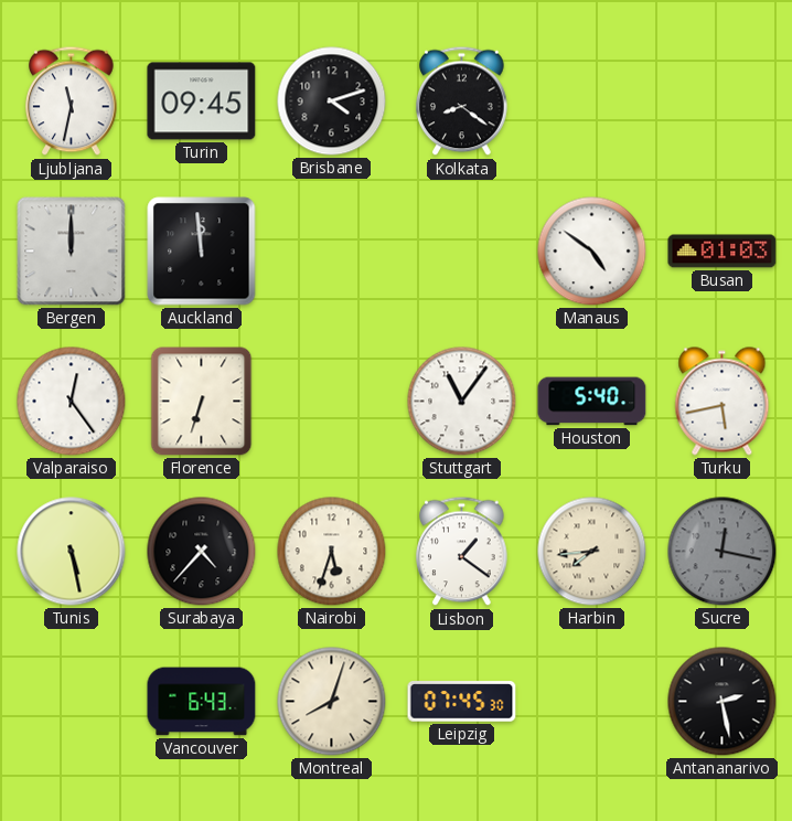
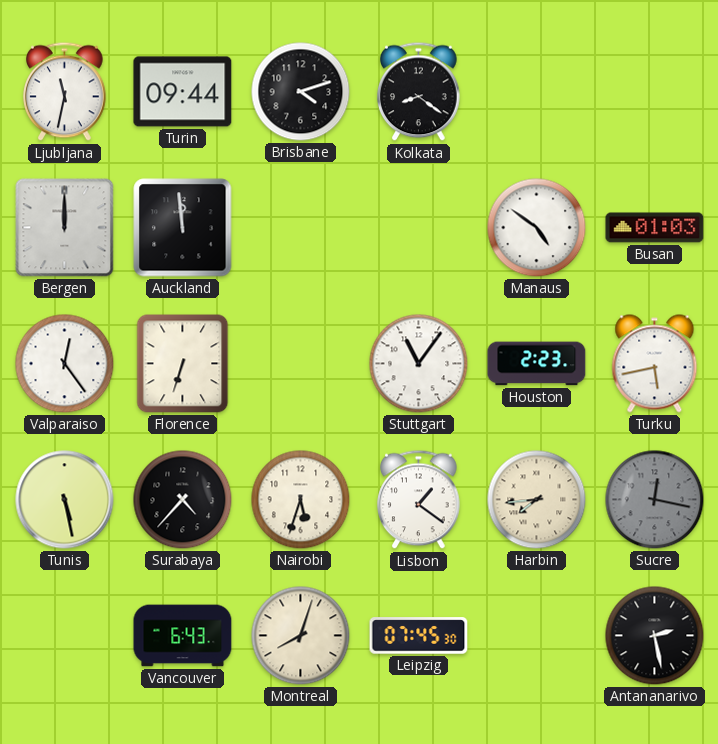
Turin: 09:45 -> 09:44
Houston: 5:40 -> 2:23
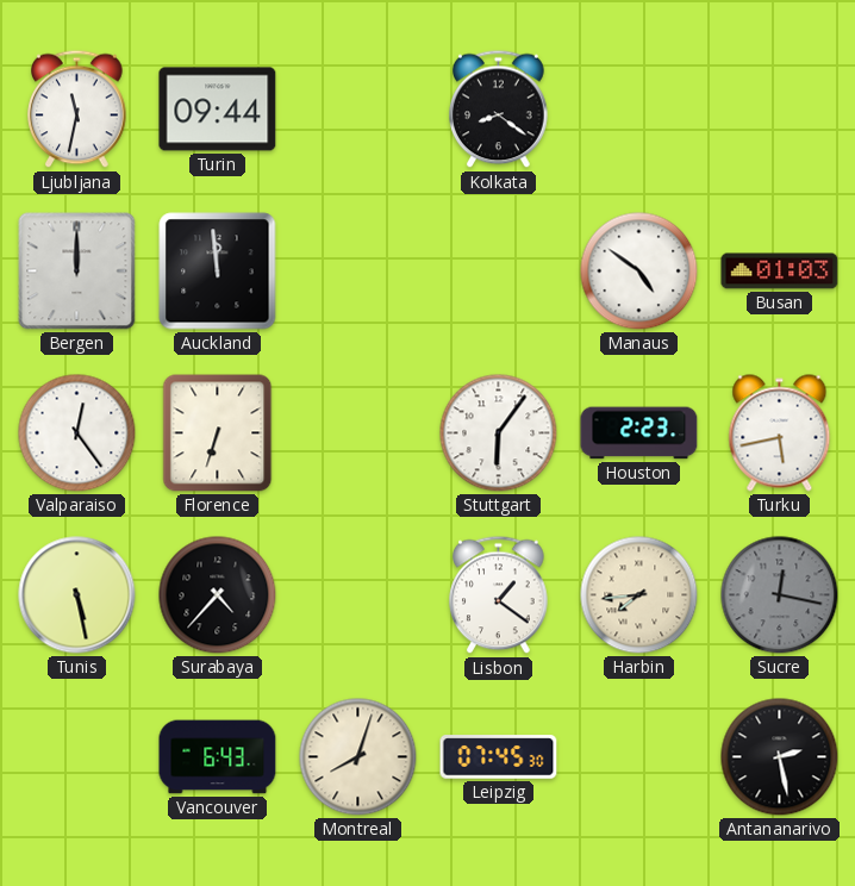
Brisbane: 4:12 -> none
Stuttgart: 11:06 -> 6:06
Nairobi: 5:33 -> none
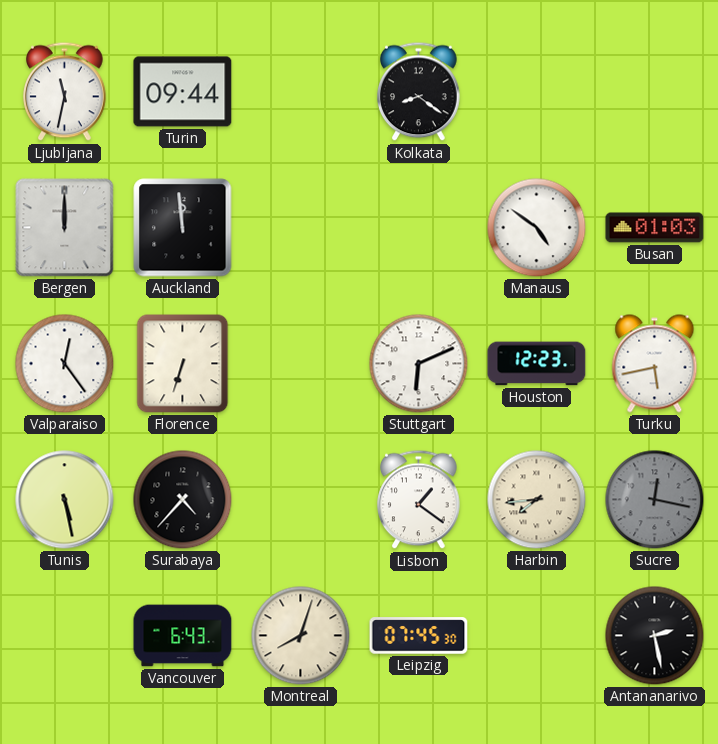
Stuttgart: 6:06 -> 6:11
Houston: 2:23 -> 12:23
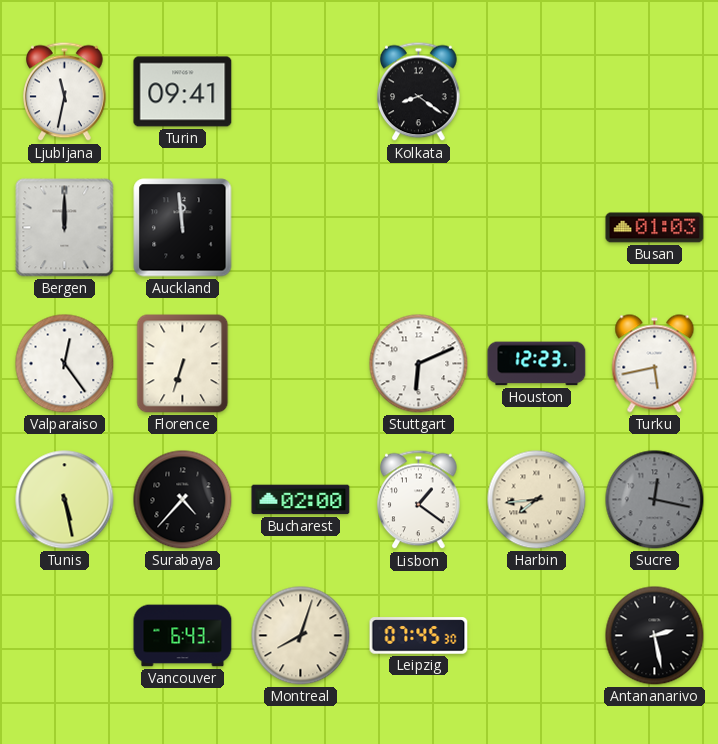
Turin: 09:44 -> 09:41
Manaus: 4:51 -> none
Bucharest: none -> 02:00
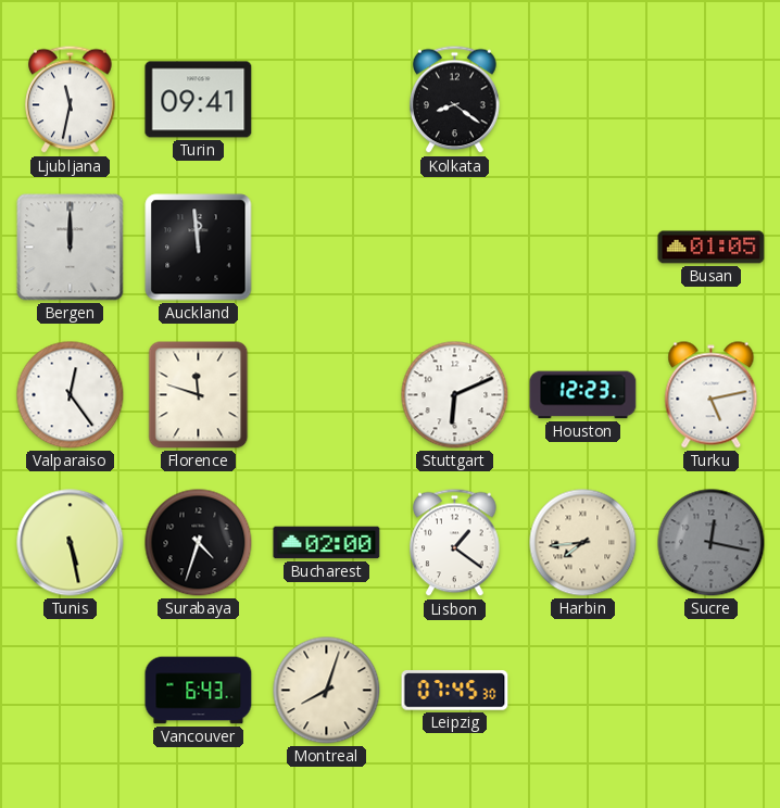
Busan: 01:03 -> 01:05
Florence: 6:33 -> 11:48
Turku: 5:43 -> 5:13
Surabaya: 4:37 -> 4:33
Antananarivo: 2:28 -> none
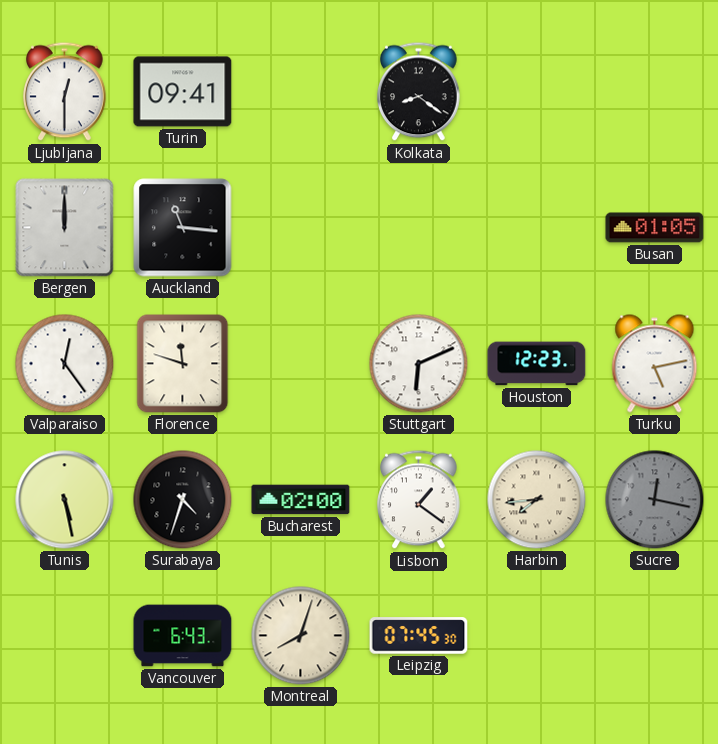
Ljubljana: 11:32 -> 12:30
Auckland: 11:59 -> 11:16
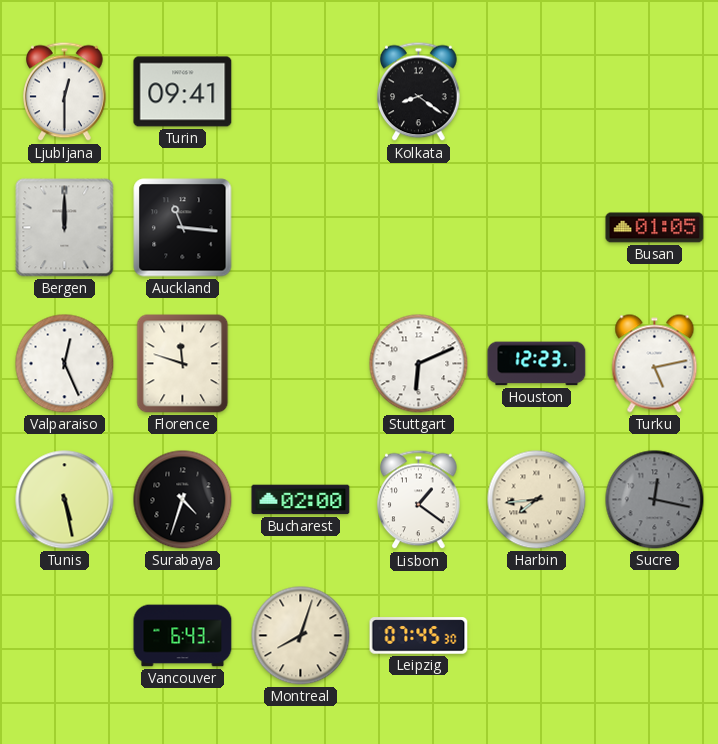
Valparaiso: 12:24 -> 12:26
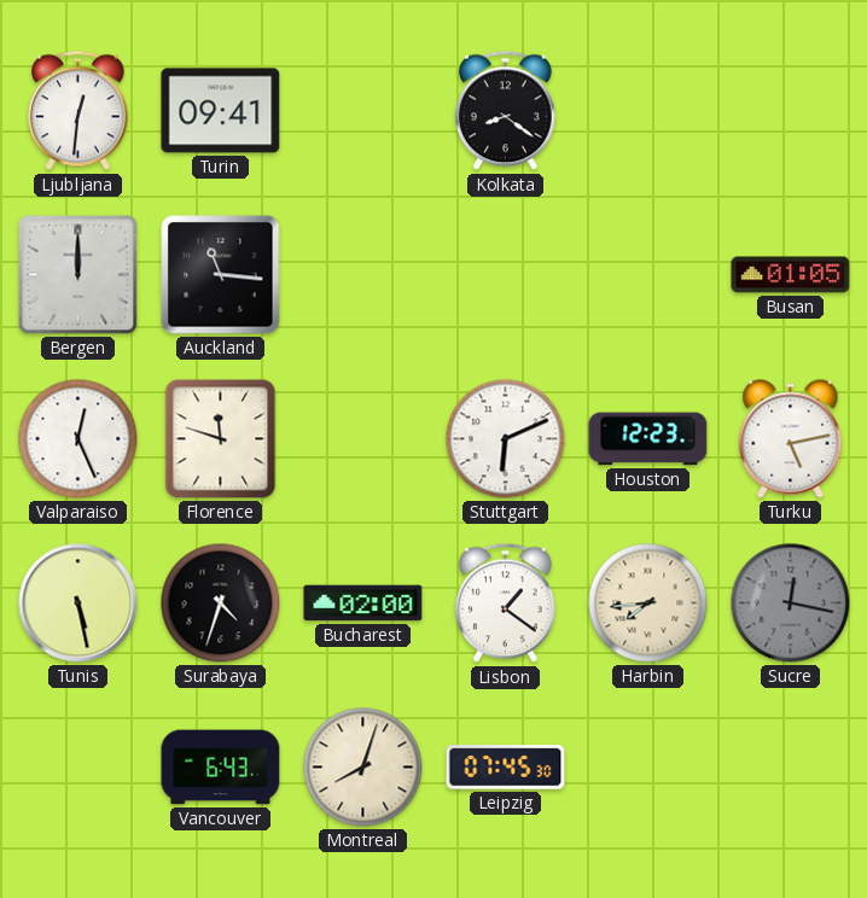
Ljubljana: 12:30 -> 12:31
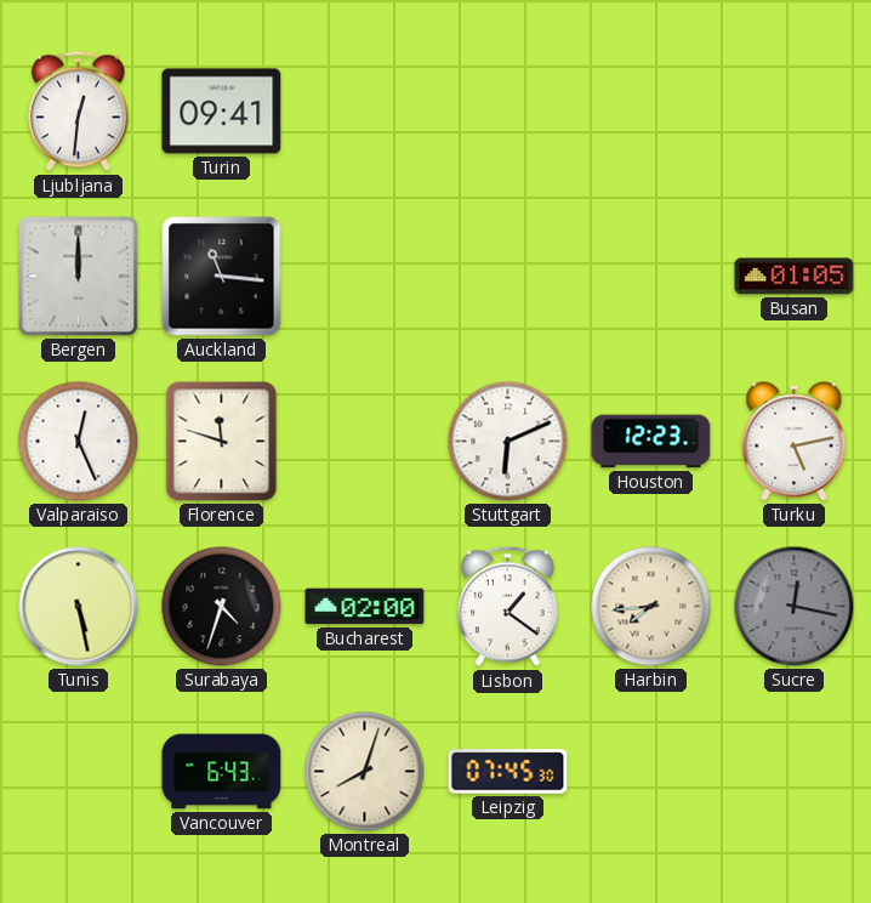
Kolkata: 8:21 -> none
